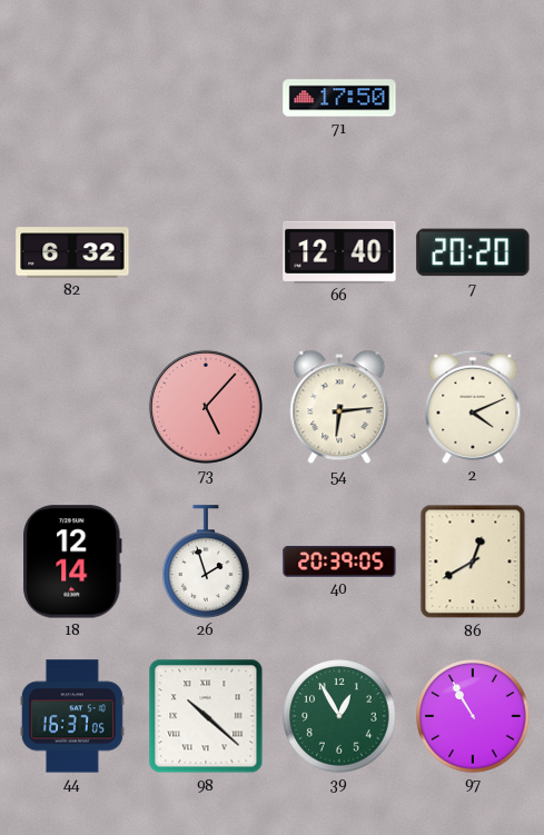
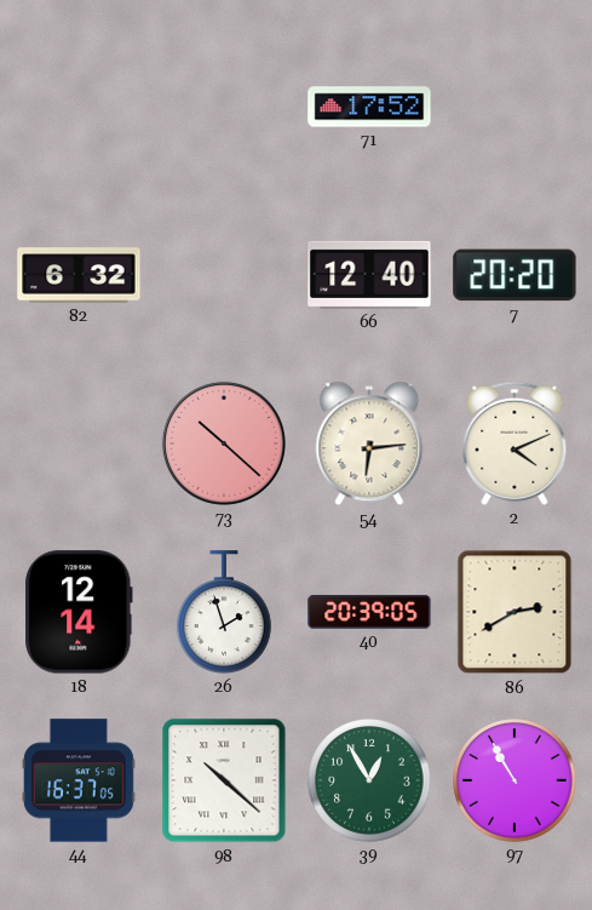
71: 17:50 -> 17:52
73: 5:07 -> 10:22
86: 12:40 -> 2:40
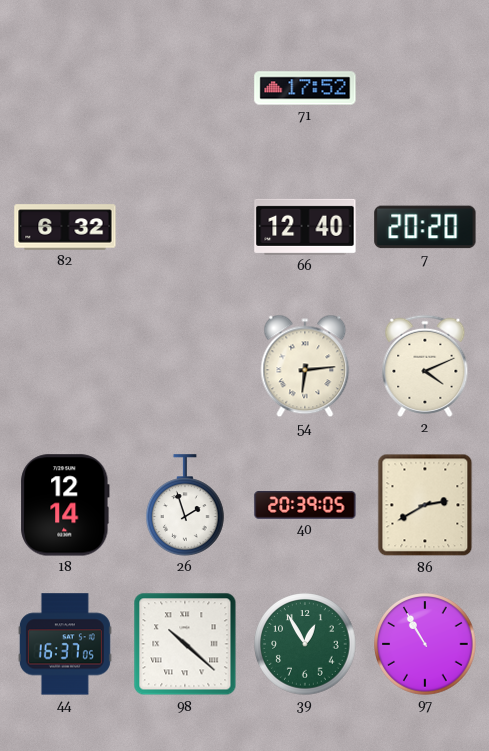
73: 10:22 -> none
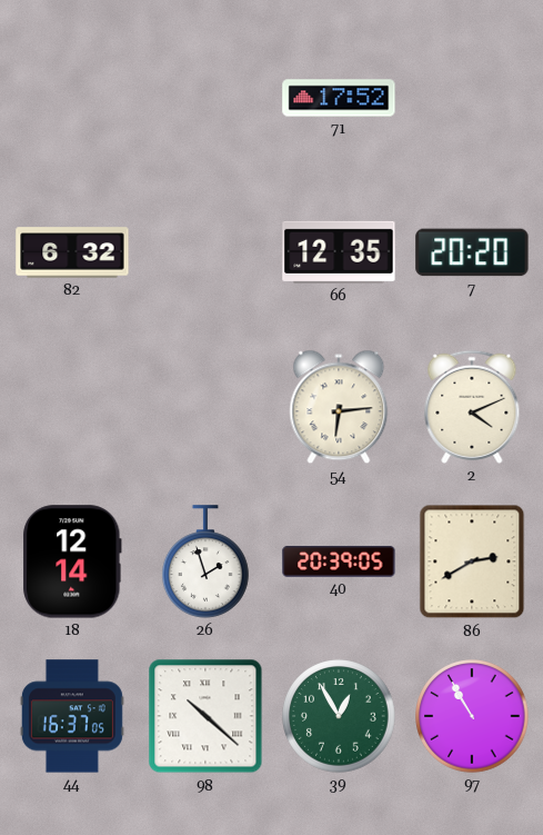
66: 12:40 -> 12:35
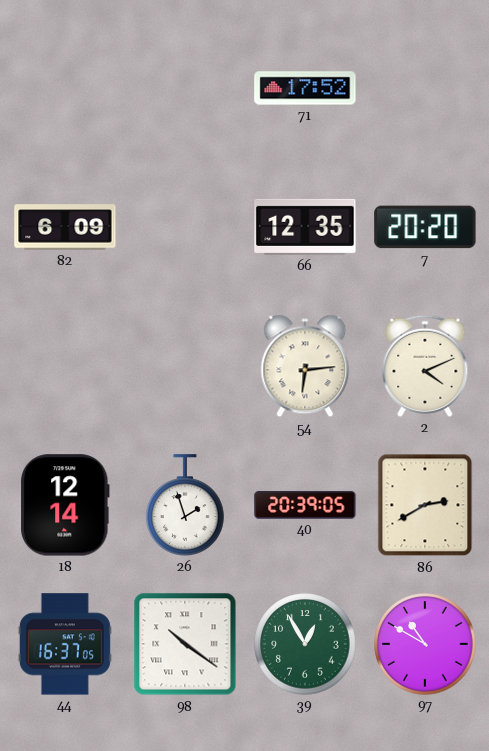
82: 6:32 -> 6:09
98: 10:22 -> 10:21
97: 10:55 -> 10:50
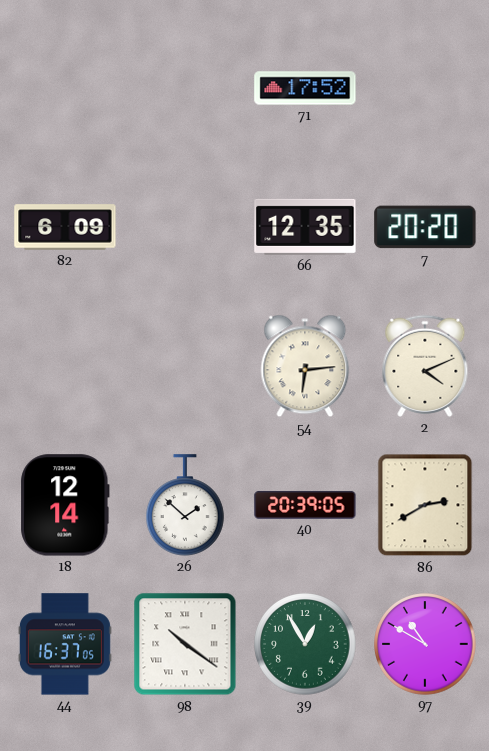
26: 1:57 -> 1:52
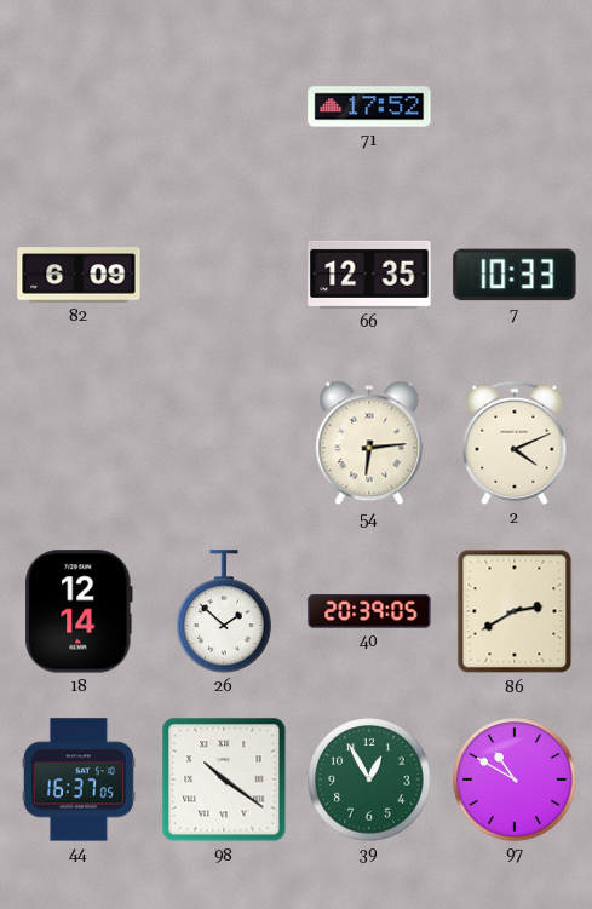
7: 20:20 -> 10:33
